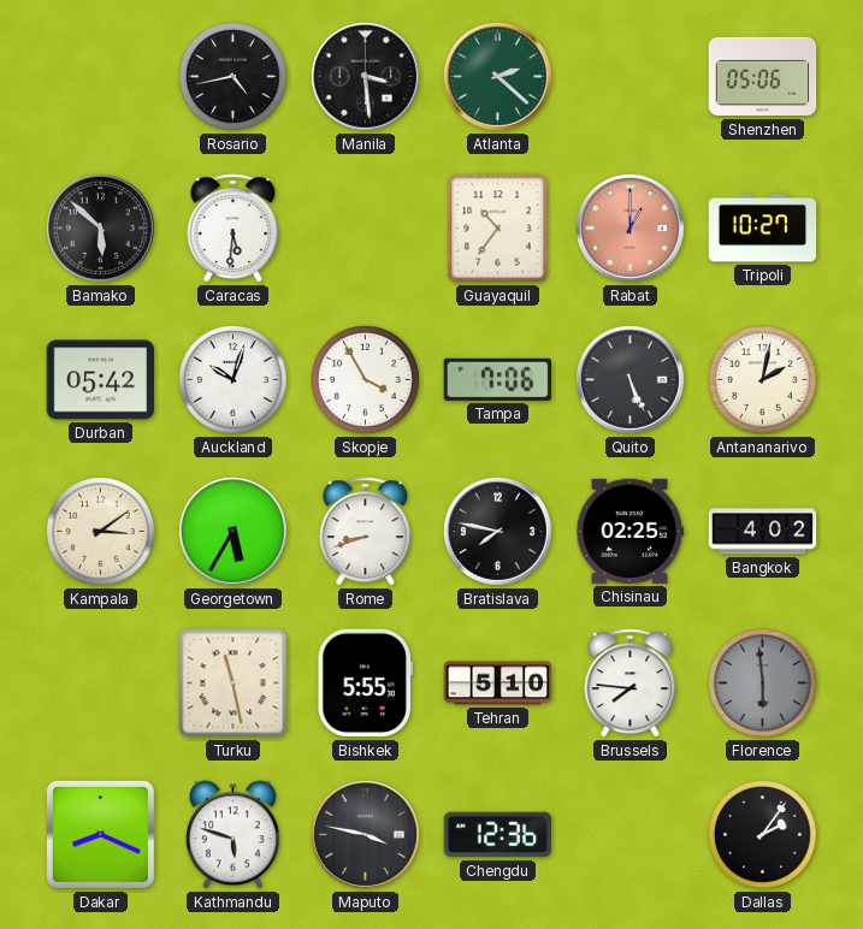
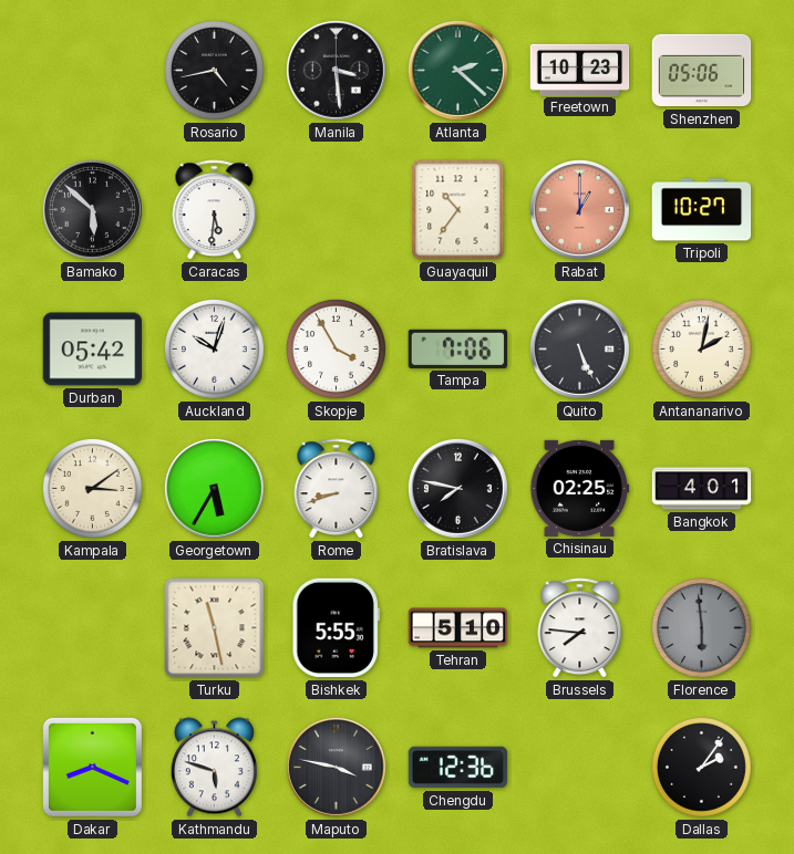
Freetown: none -> 10:23
Bangkok: 4:02 -> 4:01
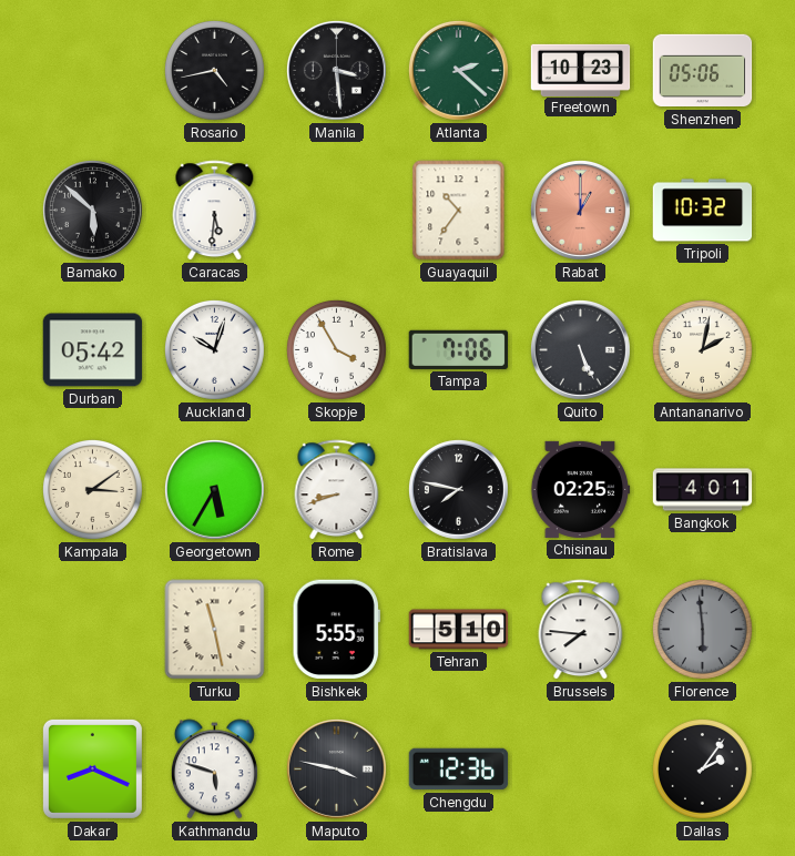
Tripoli: 10:27 -> 10:32
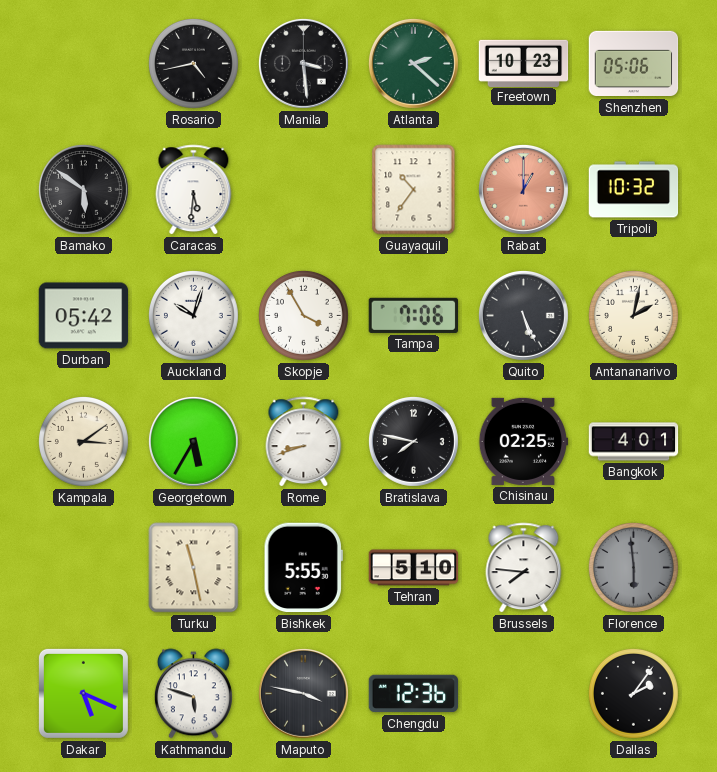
Bamako: 5:52 -> 5:51
Dakar: 8:19 -> 5:19
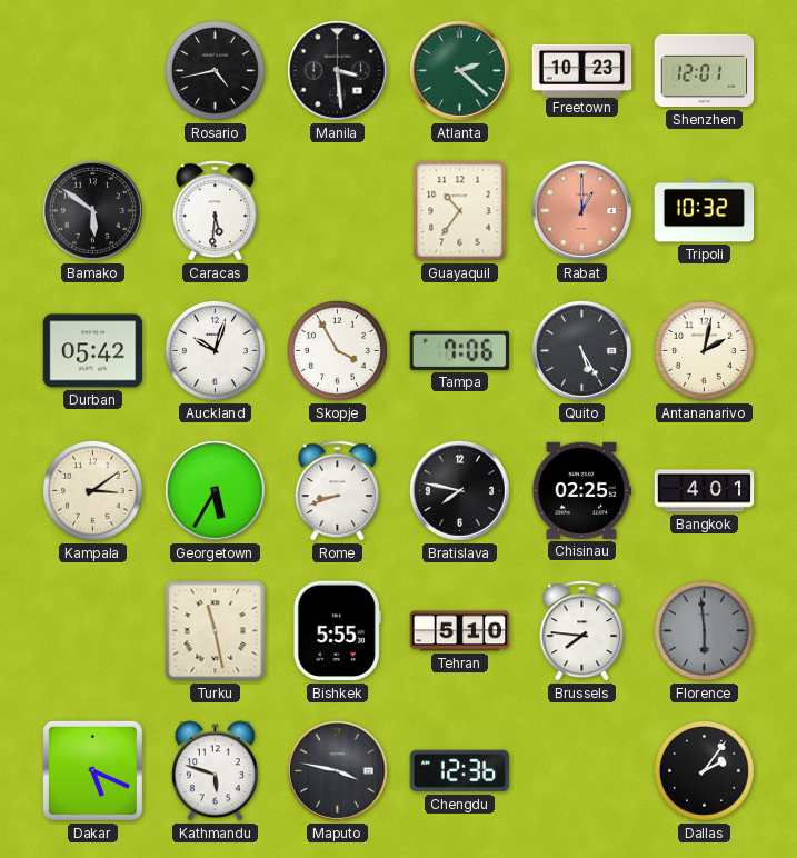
Shenzhen: 05:06 -> 12:01
Quito: 5:26 -> 5:25
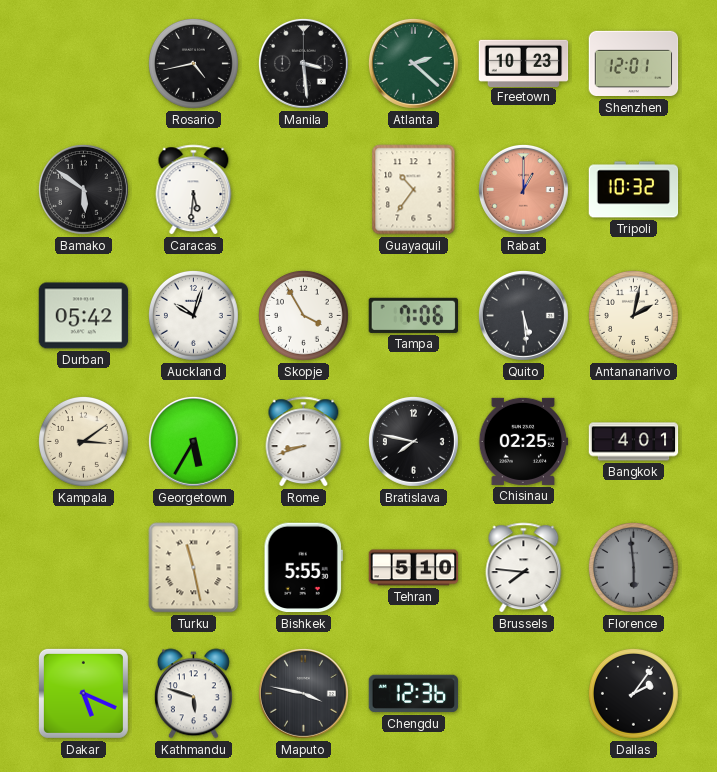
Quito: 5:25 -> 5:29
